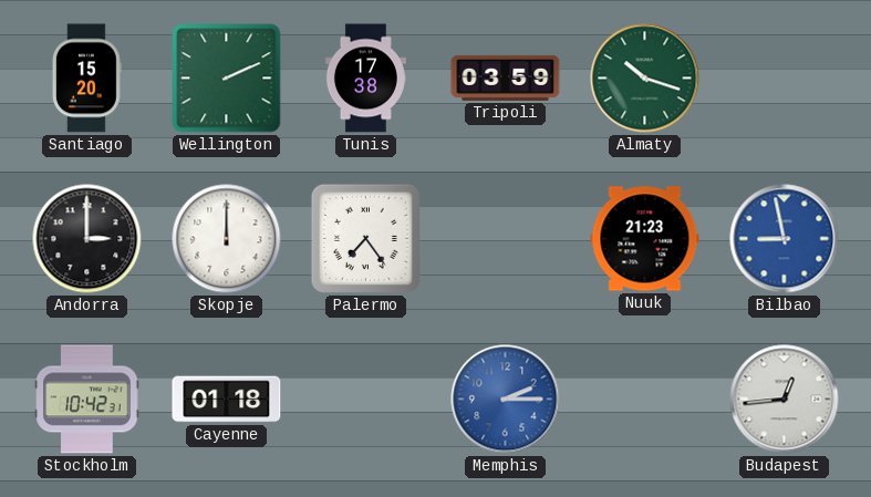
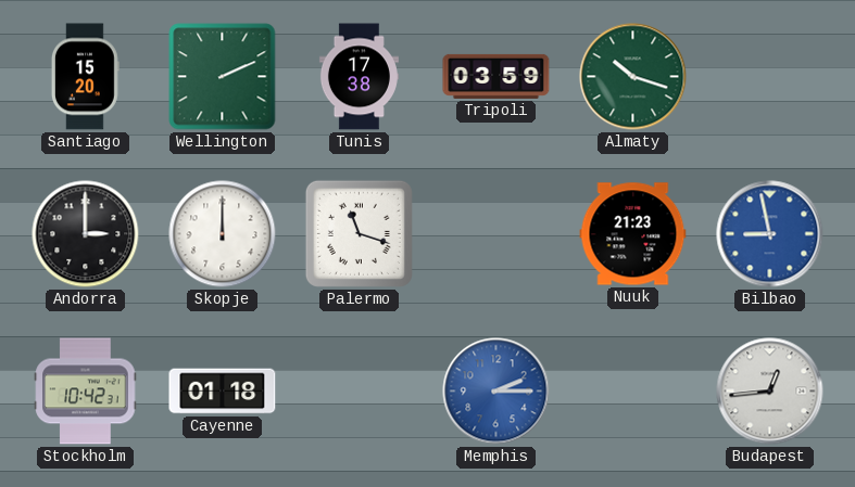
Palermo: 7:24 -> 11:18
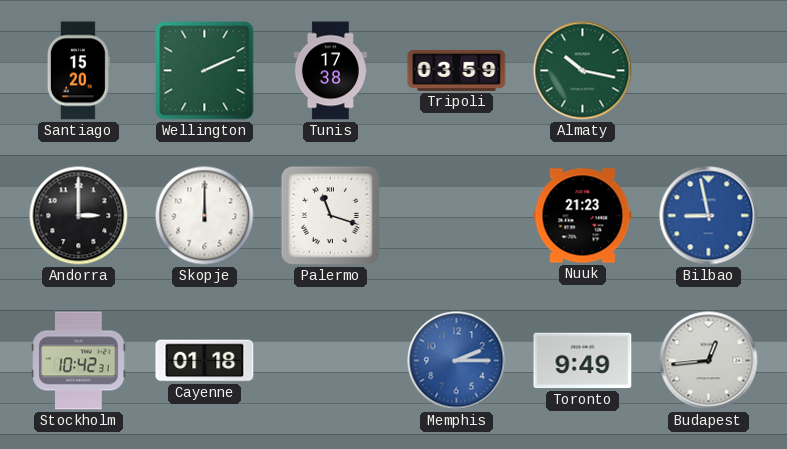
Almaty: 10:18 -> 10:17
Toronto: none -> 9:49
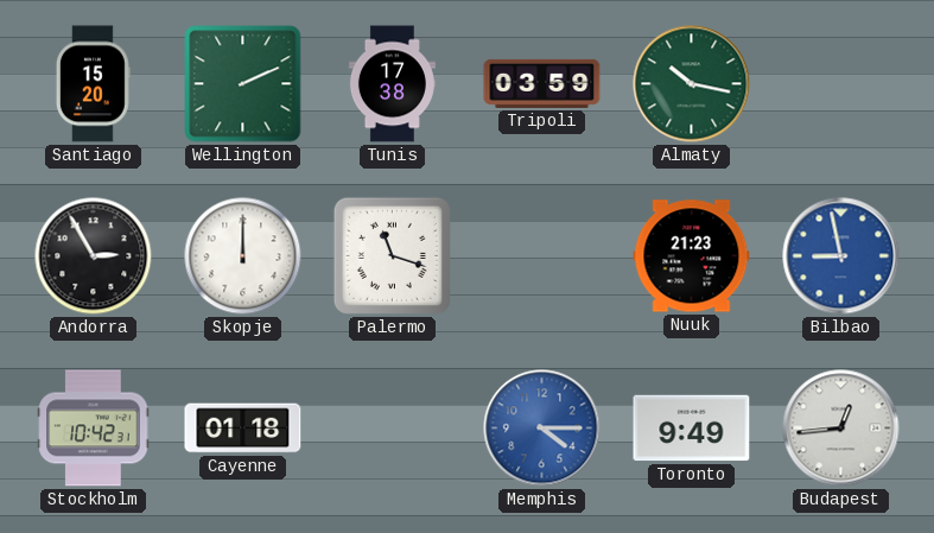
Andorra: 3:00 -> 2:55
Memphis: 2:15 -> 4:15
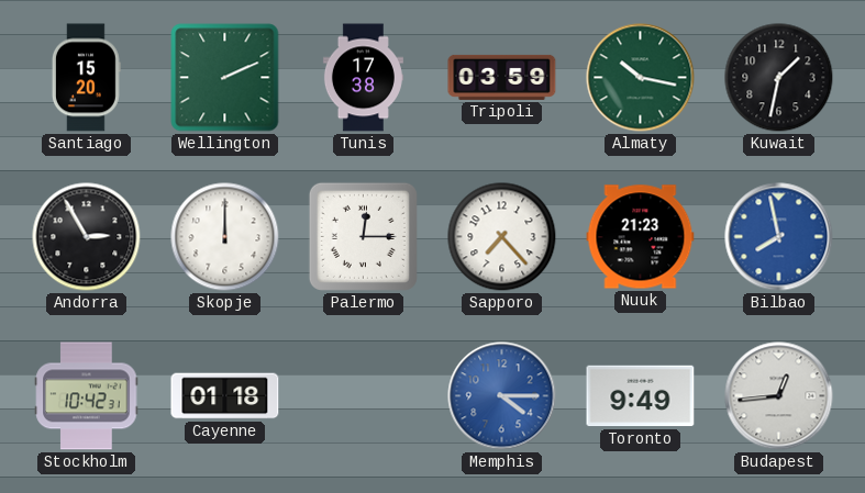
Kuwait: none -> 1:32
Palermo: 11:18 -> 12:15
Sapporo: none -> 7:23
Bilbao: 8:58 -> 7:58
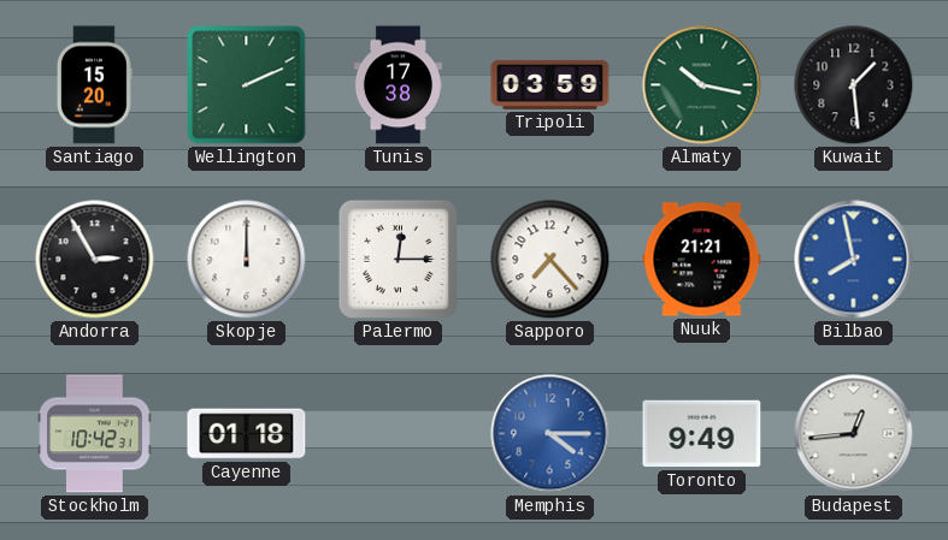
Kuwait: 1:32 -> 1:29
Nuuk: 21:23 -> 21:21
